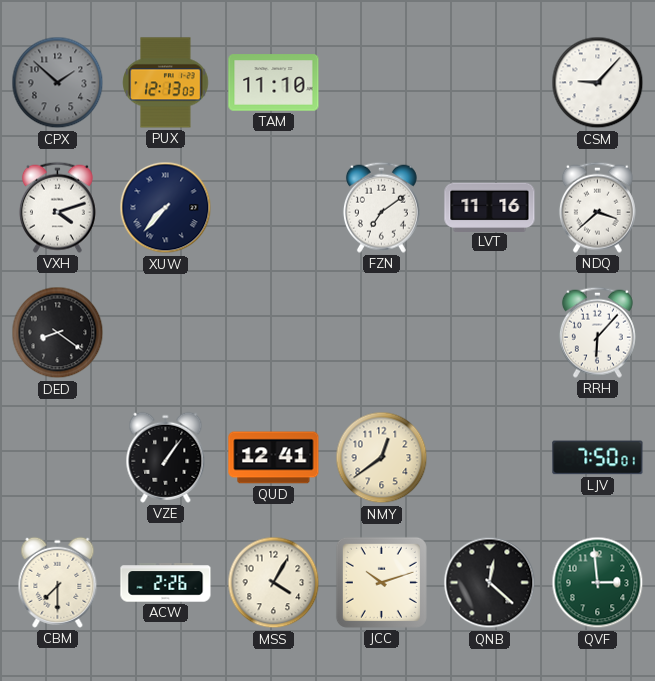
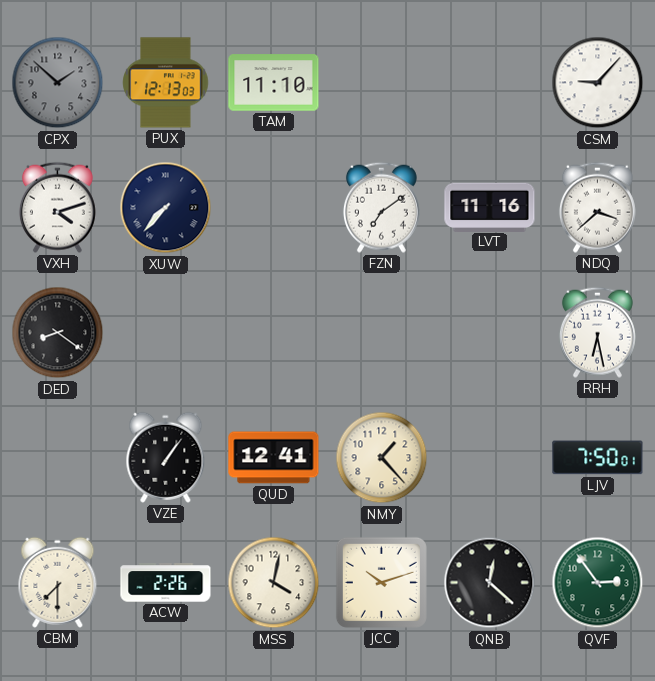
RRH: 6:07 -> 6:28
NMY: 12:39 -> 1:23
MSS: 4:05 -> 4:02
QVF: 2:59 -> 2:54
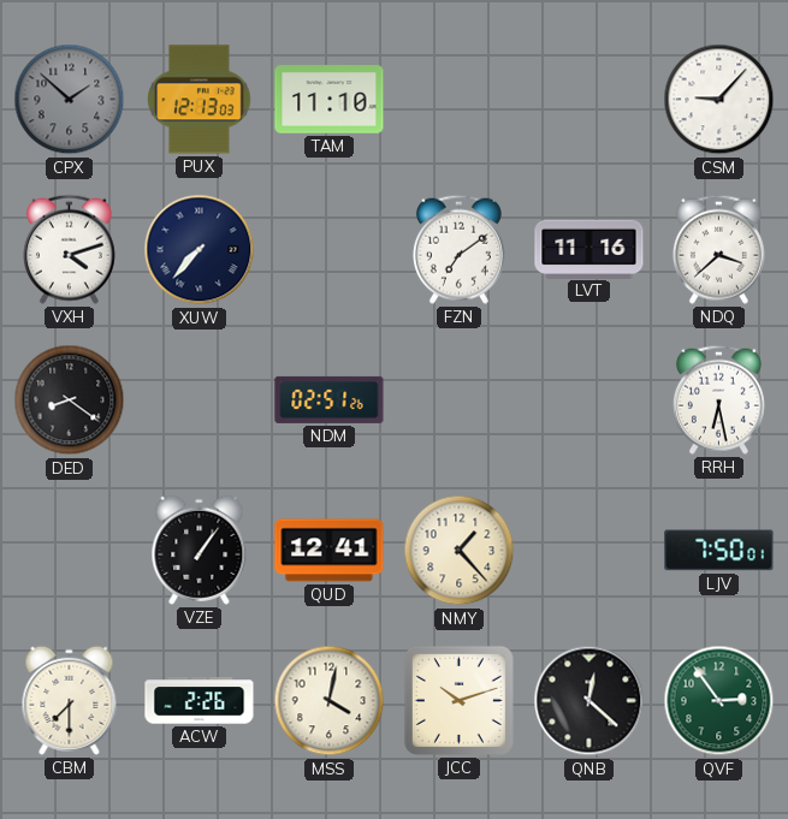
NDM: none -> 02:51
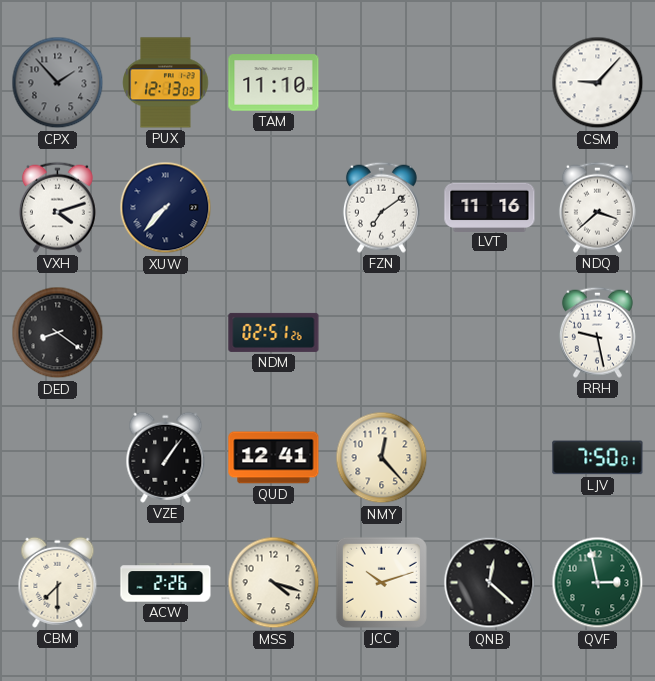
CPX: 1:52 -> 1:53
RRH: 6:28 -> 9:28
NMY: 1:23 -> 12:23
MSS: 4:02 -> 4:18
QVF: 2:54 -> 2:58
